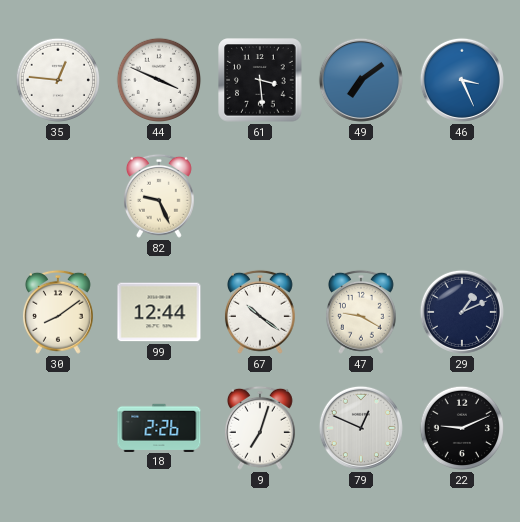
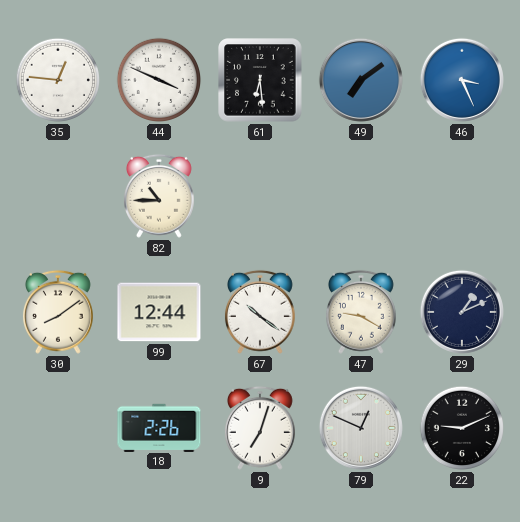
61: 3:29 -> 6:29
82: 9:26 -> 10:45
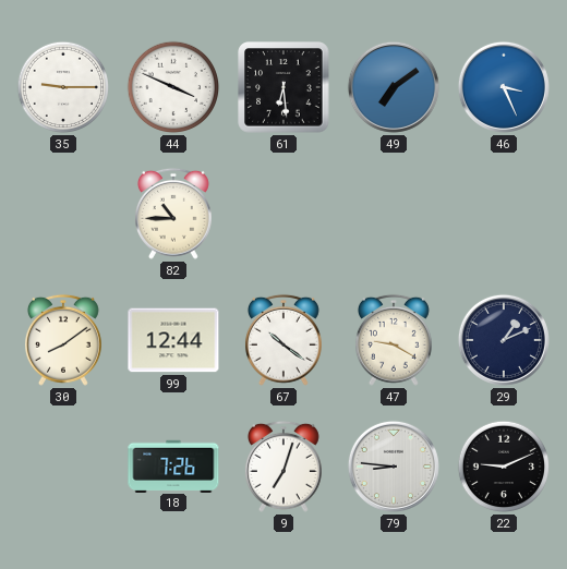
35: 12:46 -> 9:15
18: 2:26 -> 7:26
79: 12:49 -> 8:46
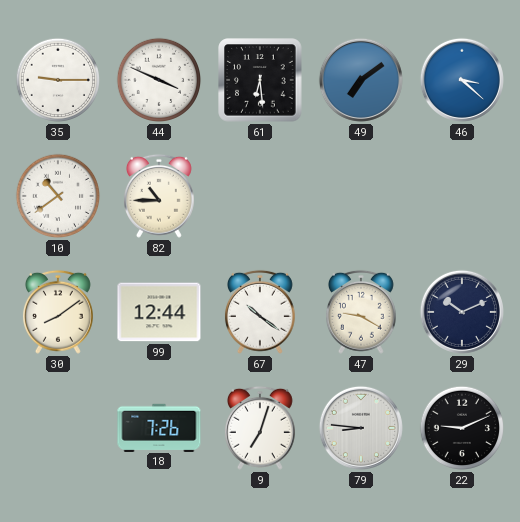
46: 3:26 -> 3:22
10: none -> 10:39
29: 1:11 -> 10:11
